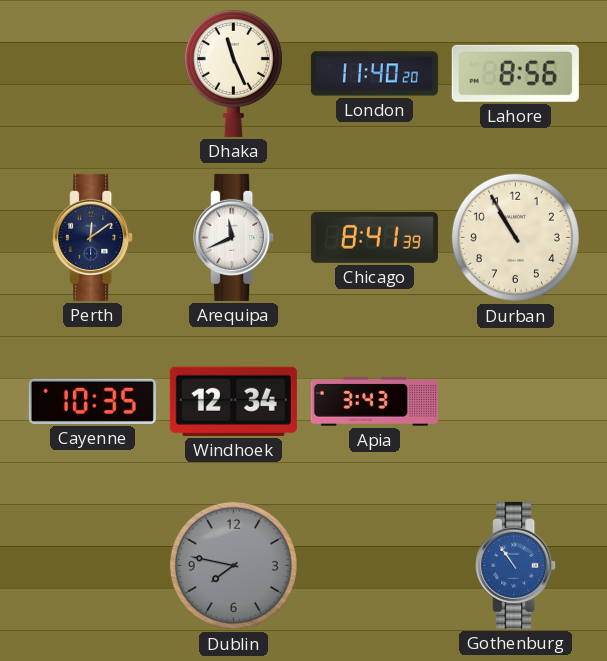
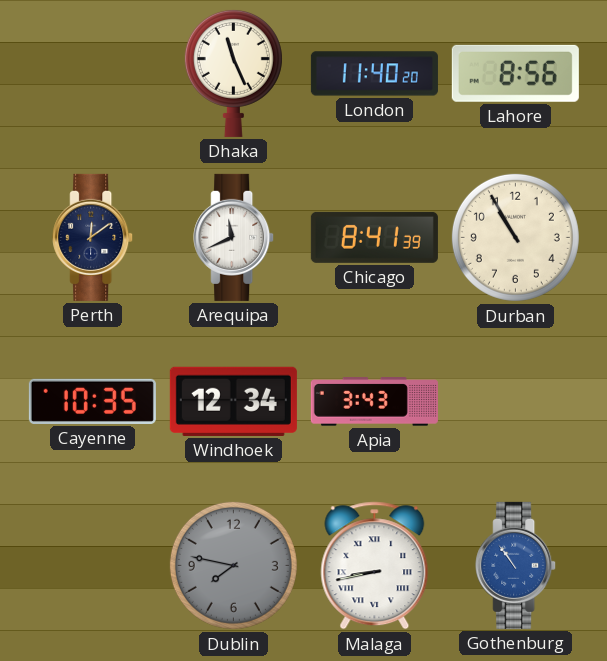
Malaga: none -> 8:43
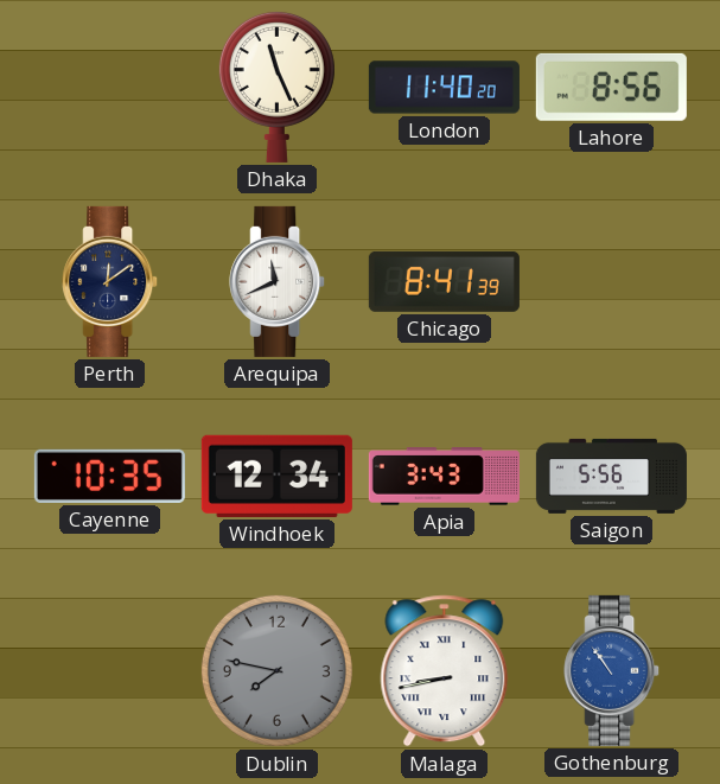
Durban: 10:55 -> none
Saigon: none -> 5:56
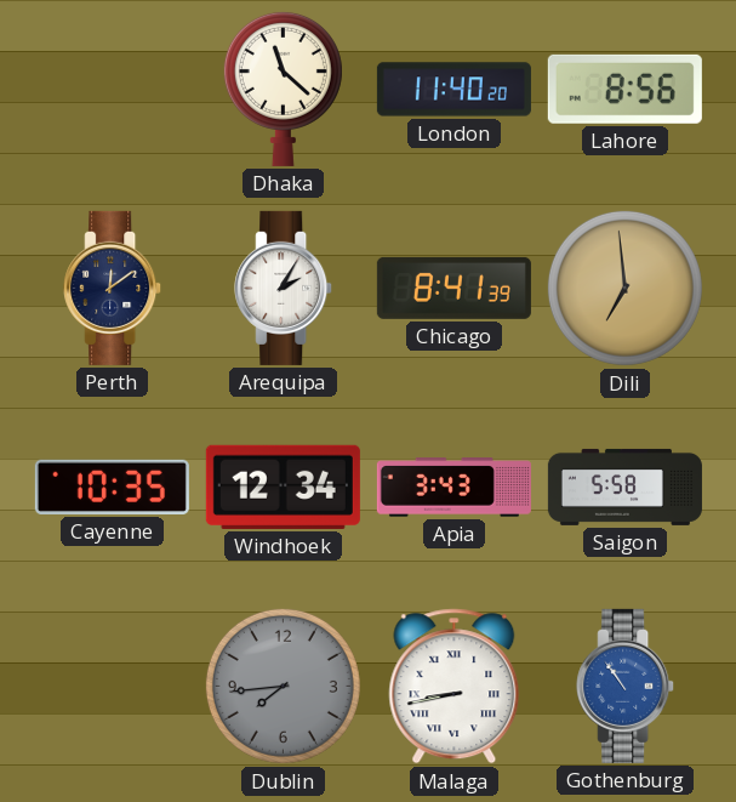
Dhaka: 11:26 -> 11:22
Arequipa: 11:41 -> 2:05
Dili: none -> 6:59
Saigon: 5:56 -> 5:58
Dublin: 7:47 -> 7:44
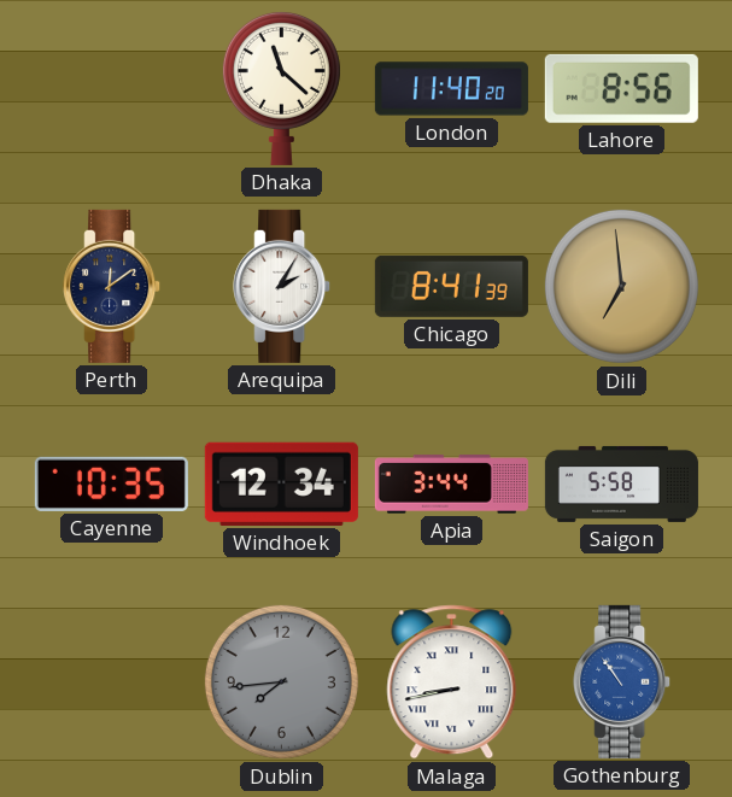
Apia: 3:43 -> 3:44
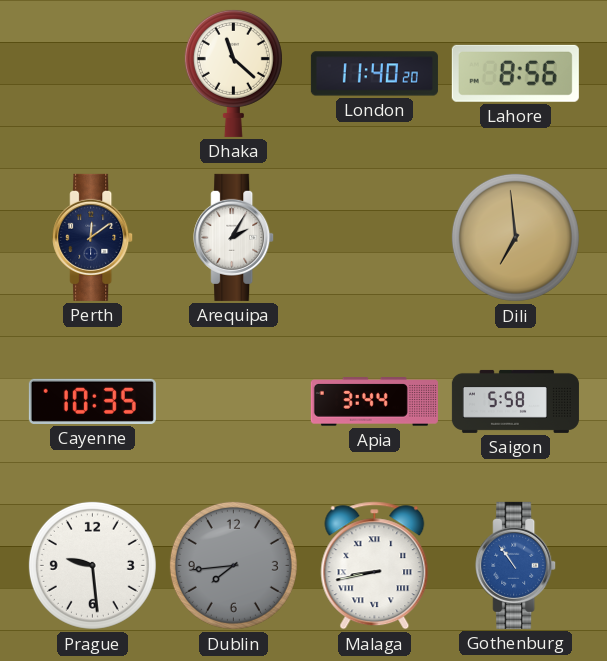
Chicago: 8:41 -> none
Windhoek: 12:34 -> none
Prague: none -> 9:29
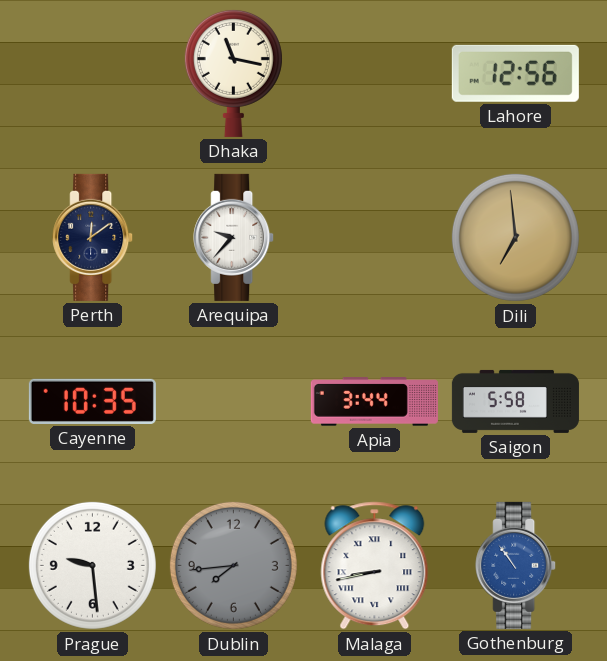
Dhaka: 11:22 -> 11:17
London: 11:40 -> none
Lahore: 8:56 -> 12:56
Arequipa: 2:05 -> 9:37
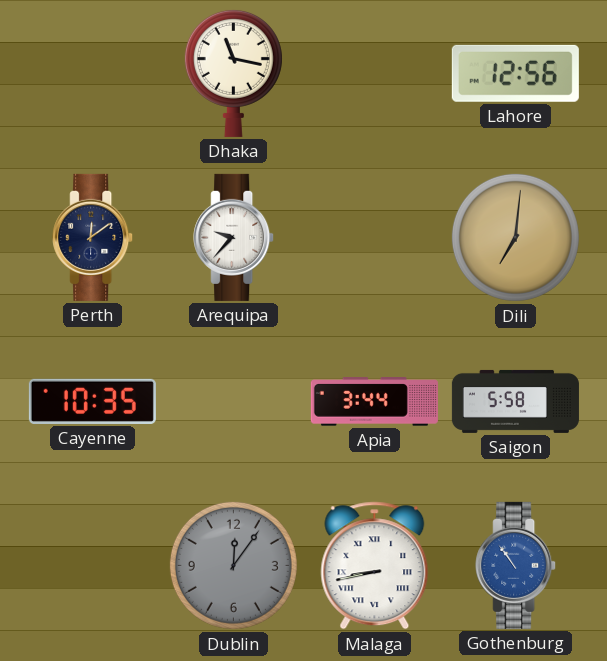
Dili: 6:59 -> 7:01
Prague: 9:29 -> none
Dublin: 7:44 -> 12:06
